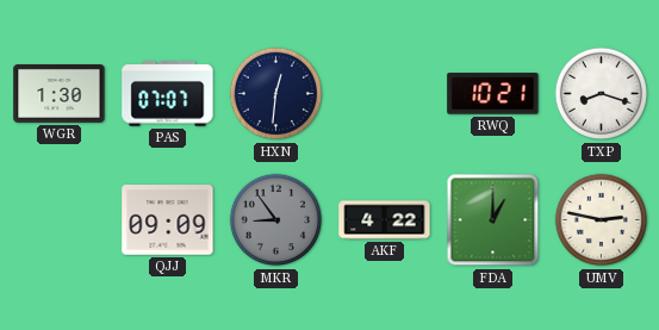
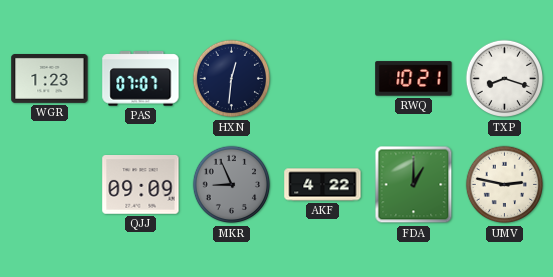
WGR: 1:30 -> 1:23
MKR: 8:54 -> 8:56
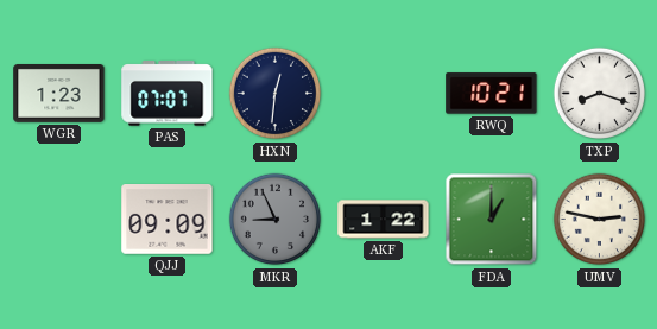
AKF: 4:22 -> 1:22
